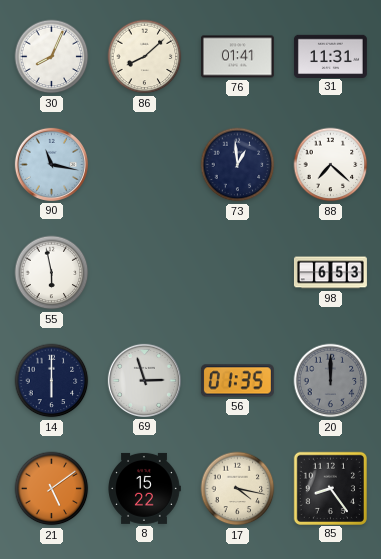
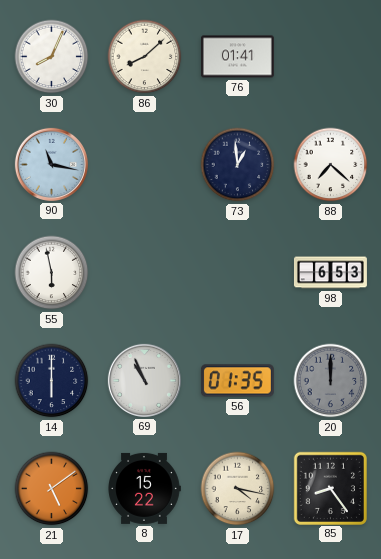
31: 11:31 -> none
69: 2:57 -> 10:56
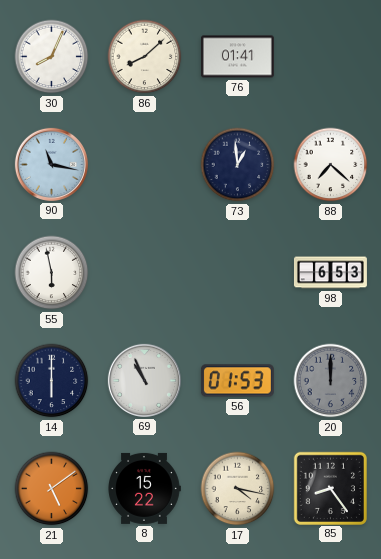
56: 01:35 -> 01:53
